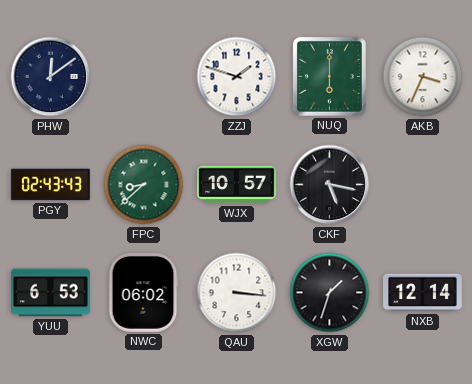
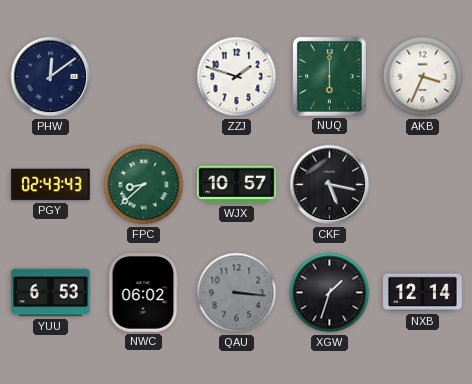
QAU dial: white -> grey
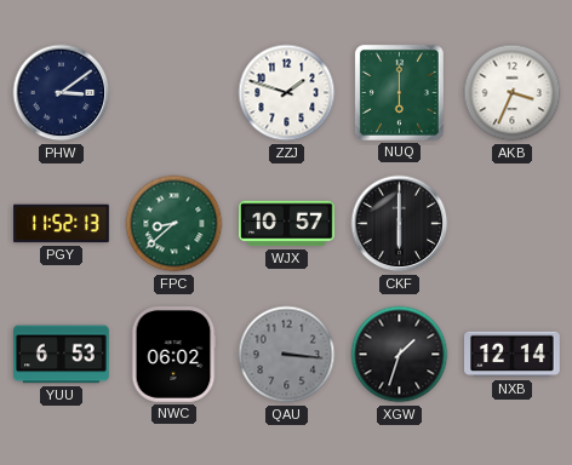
PHW: 12:09 -> 3:09
PGY: 02:43 -> 11:52
CKF: 5:17 -> 6:00
